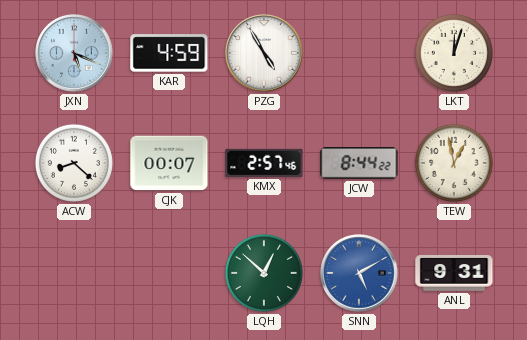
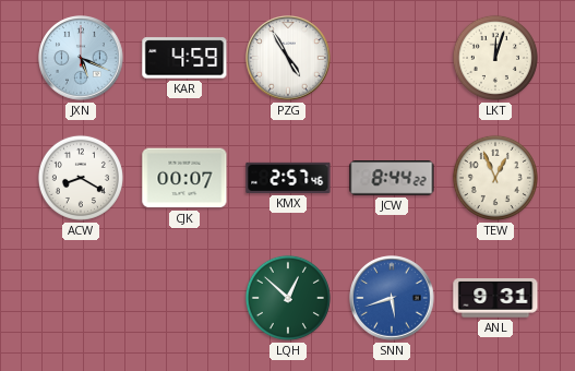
ACW: 8:22 -> 8:20
TEW: 12:58 -> 12:56
SNN: 5:10 -> 5:42
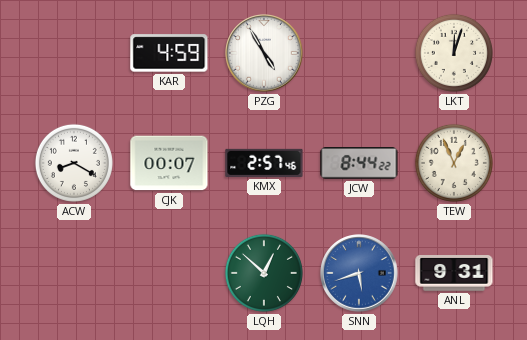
JXN: 5:19 -> none
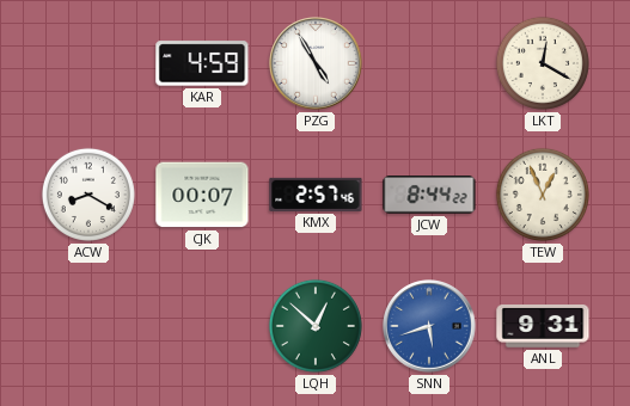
LKT: 12:03 -> 12:20
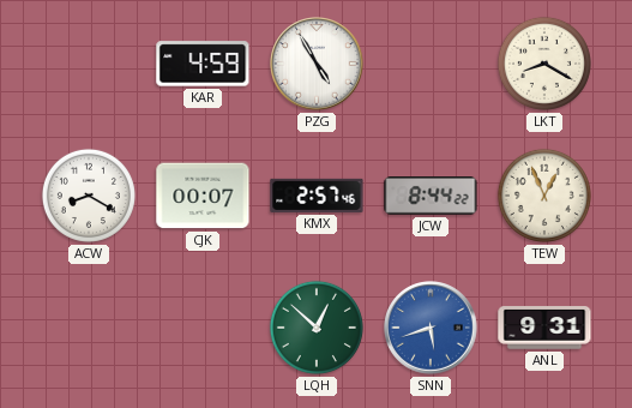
LKT: 12:20 -> 8:20
